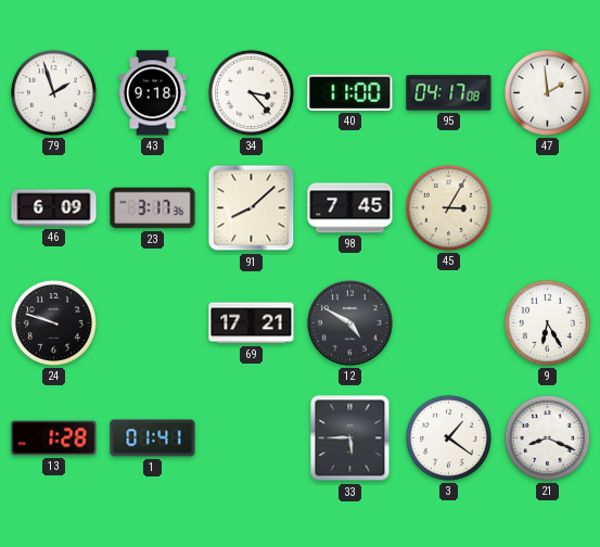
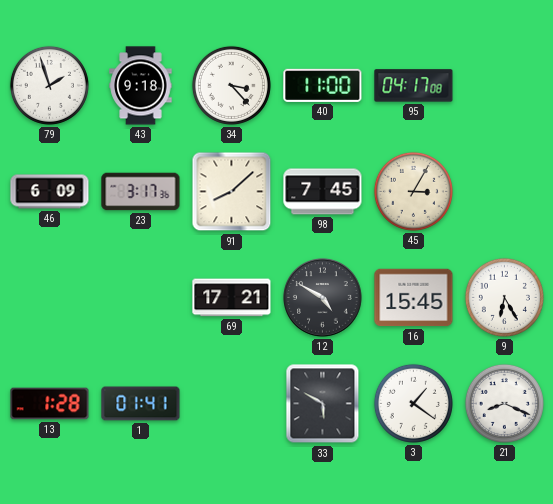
47: 1:59 -> none
24: 9:48 -> none
16: none -> 15:45
33: 5:45 -> 5:50
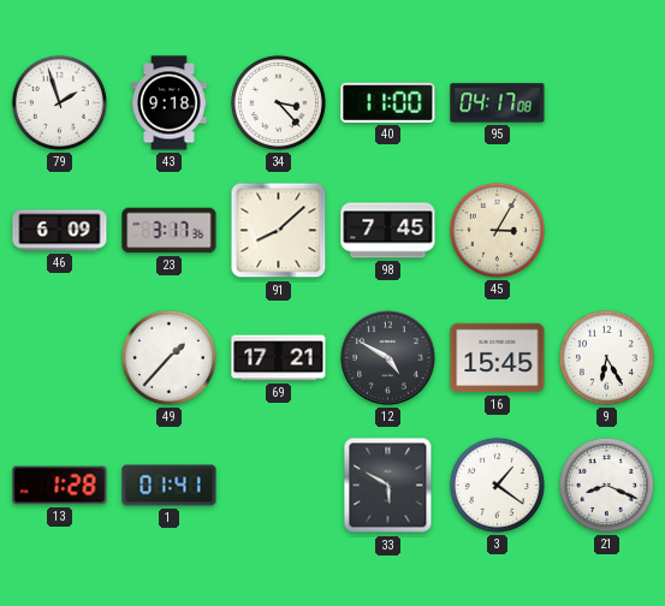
49: none -> 1:37
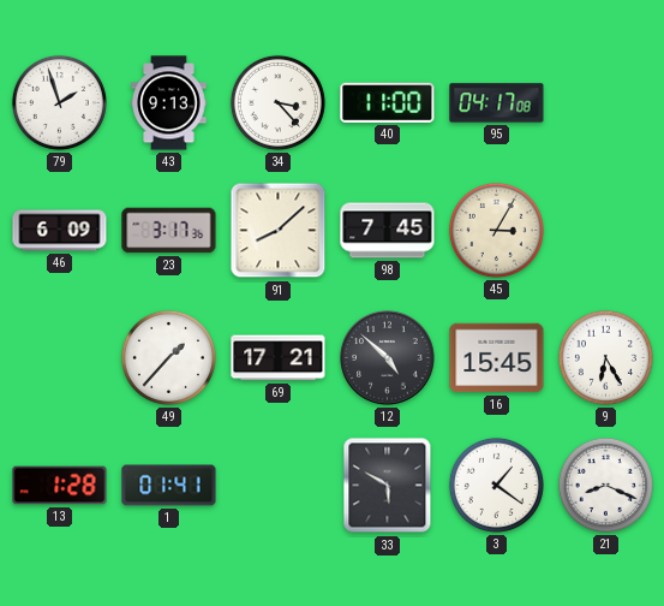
43: 9:18 -> 9:13
12: 4:50 -> 4:52
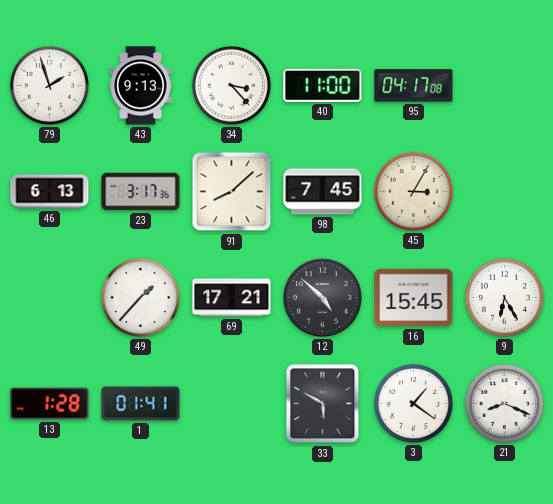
46: 6:09 -> 6:13
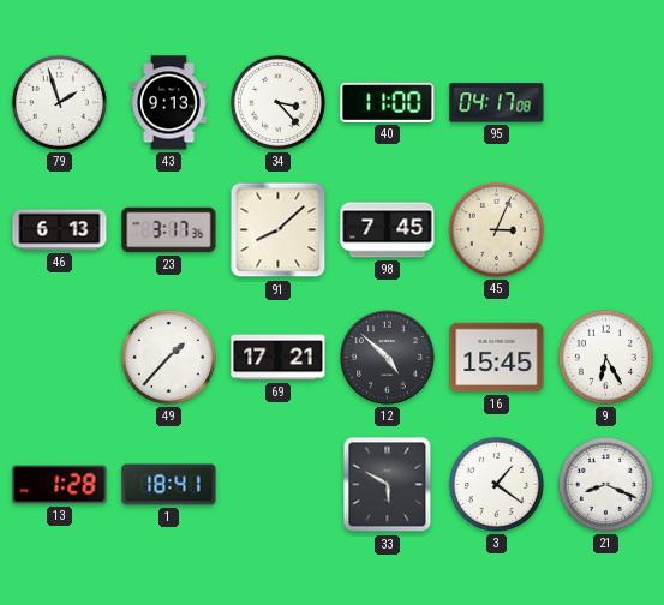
45: 3:05 -> 3:04
1: 01:41 -> 18:41
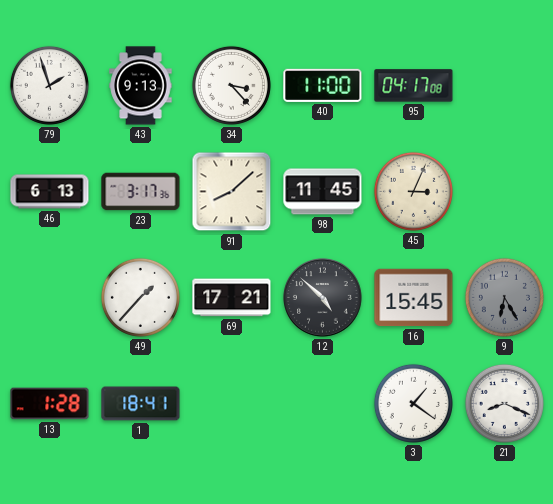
98: 7:45 -> 11:45
9 dial: white -> grey
33: 5:50 -> none
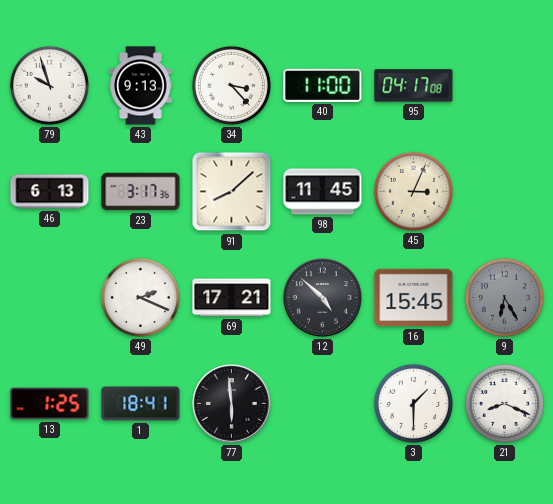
79: 1:57 -> 9:57
49: 1:37 -> 2:19
13: 1:28 -> 1:25
77: none -> 5:59
3: 1:21 -> 1:30
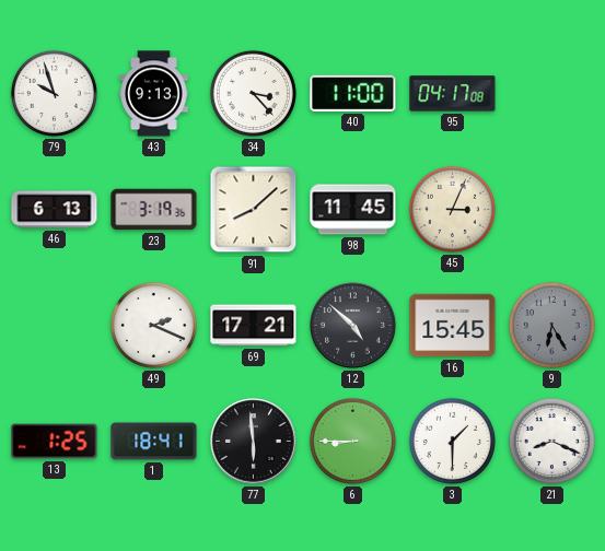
23: 3:17 -> 3:19
6: none -> 8:45
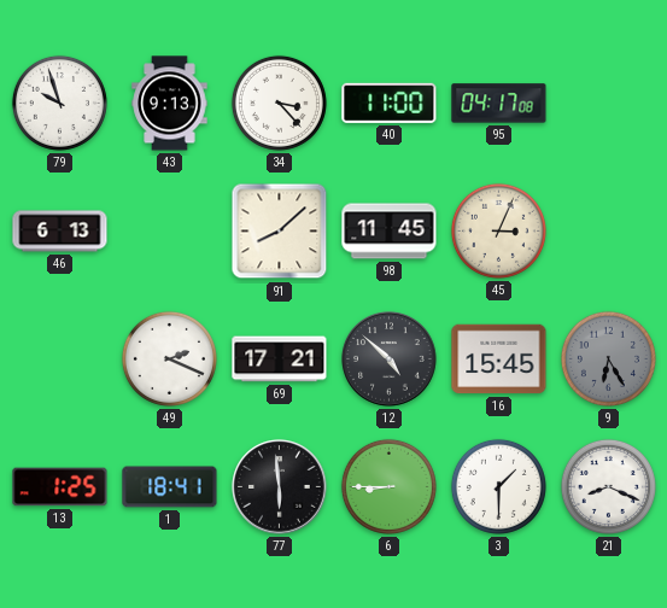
23: 3:19 -> none
